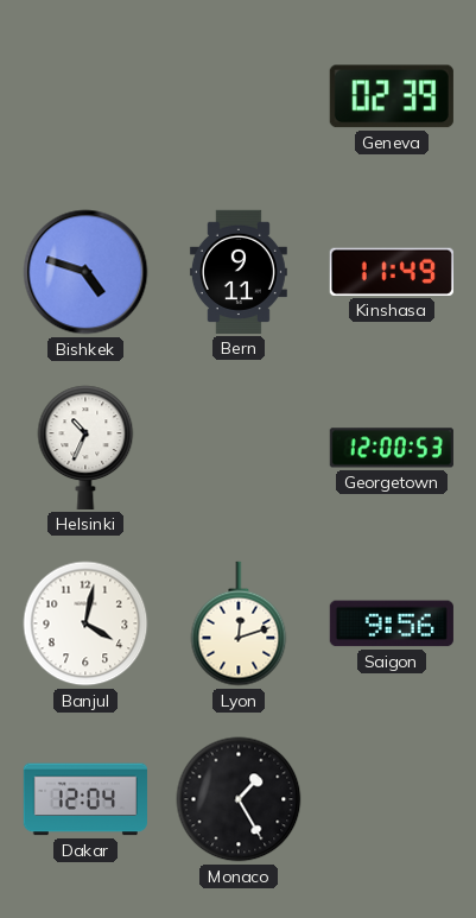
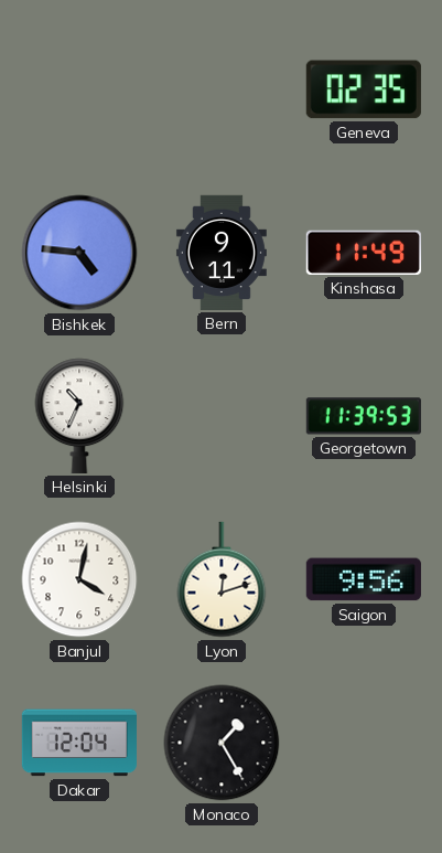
Geneva: 02:39 -> 02:35
Bishkek: 4:48 -> 4:46
Georgetown: 12:00 -> 11:39
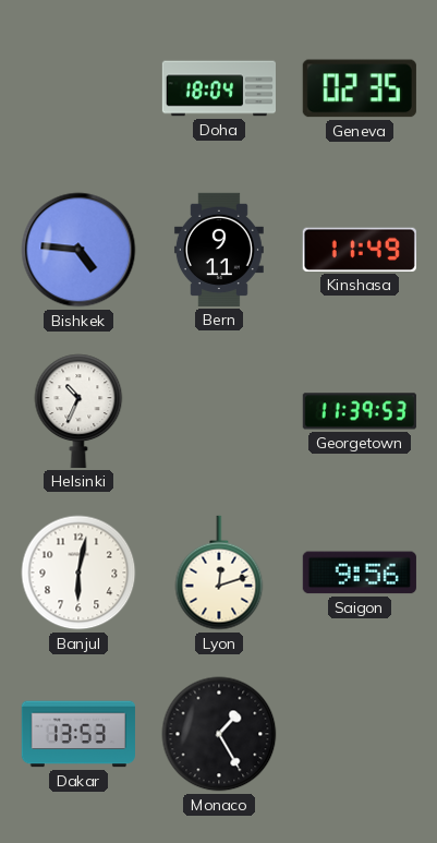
Doha: none -> 18:04
Banjul: 4:02 -> 6:02
Dakar: 12:04 -> 13:53
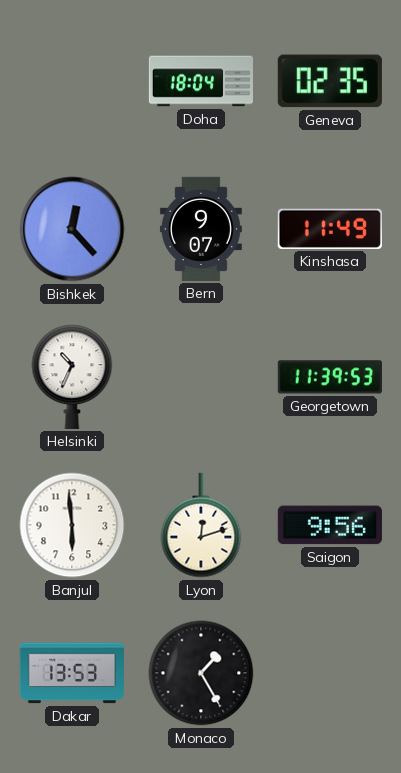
Bishkek: 4:46 -> 12:23
Bern: 9:11 -> 9:07
Banjul: 6:02 -> 5:59
